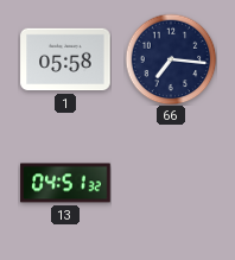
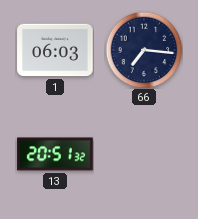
1: 05:58 -> 06:03
13: 04:51 -> 20:51
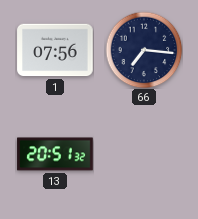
1: 06:03 -> 07:56
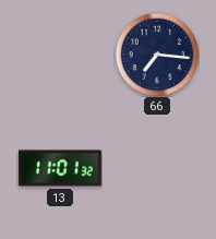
1: 07:56 -> none
13: 20:51 -> 11:01
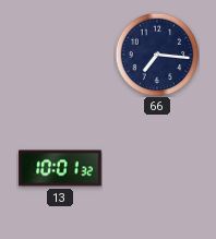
13: 11:01 -> 10:01
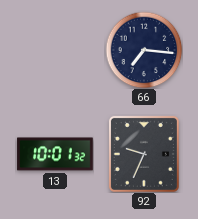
92: none -> 9:34
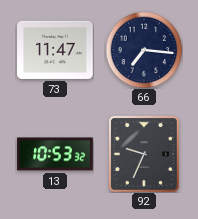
73: none -> 11:47
13: 10:01 -> 10:53
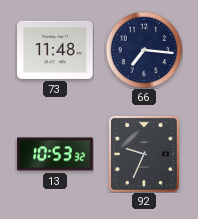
73: 11:47 -> 11:48
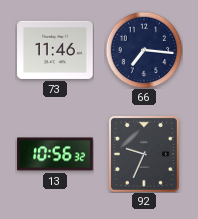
73: 11:48 -> 11:46
13: 10:53 -> 10:56
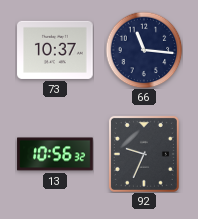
73: 11:46 -> 10:37
66: 7:16 -> 11:16
